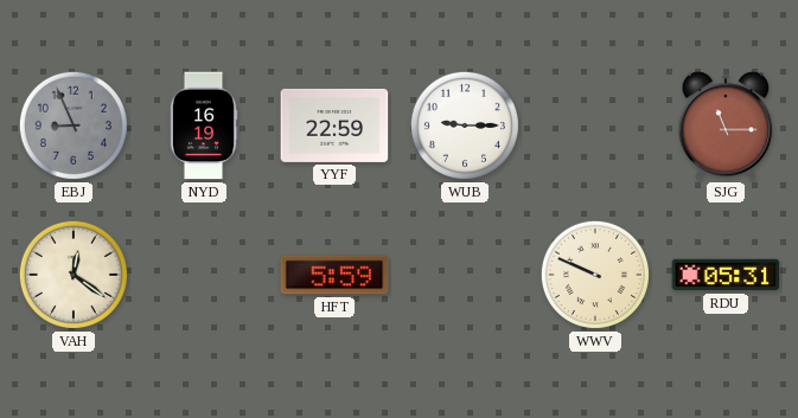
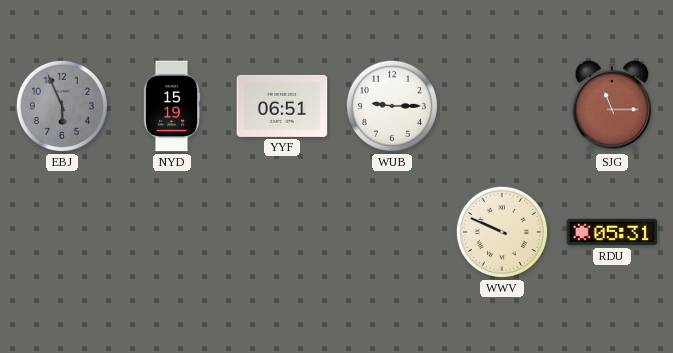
EBJ: 8:56 -> 5:56
NYD: 16:19 -> 15:19
YYF: 22:59 -> 06:51
VAH: 12:21 -> none
HFT: 5:59 -> none
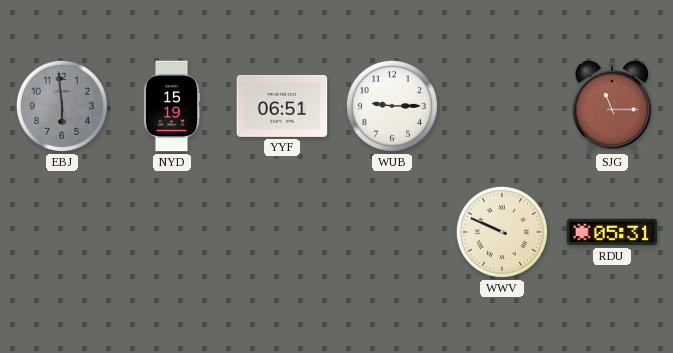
EBJ: 5:56 -> 5:59
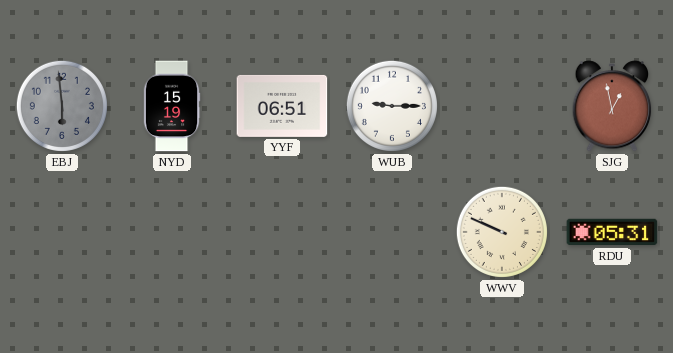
SJG: 11:15 -> 12:58
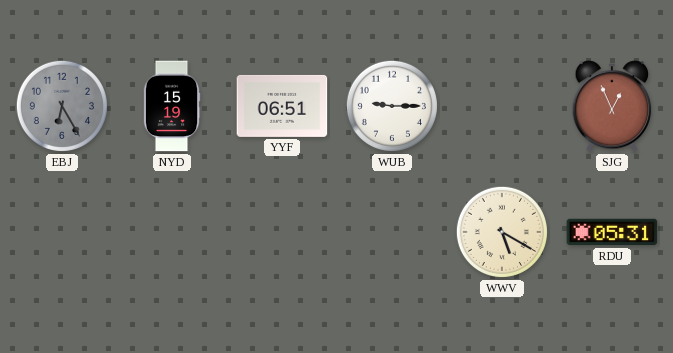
EBJ: 5:59 -> 6:25
SJG: 12:58 -> 12:56
WWV: 9:49 -> 5:20
